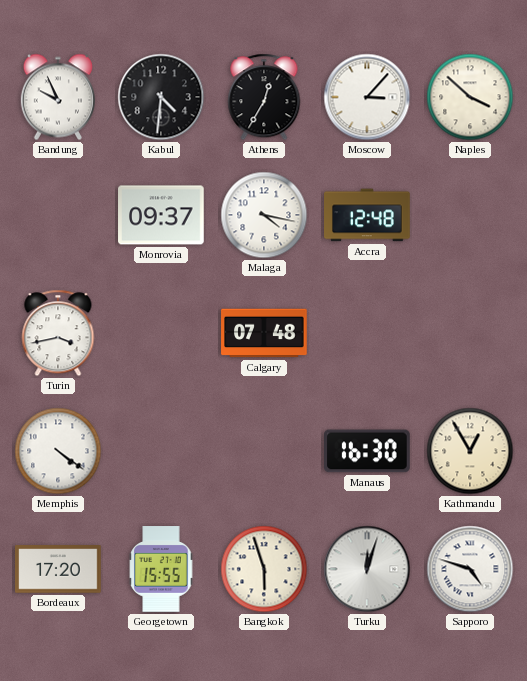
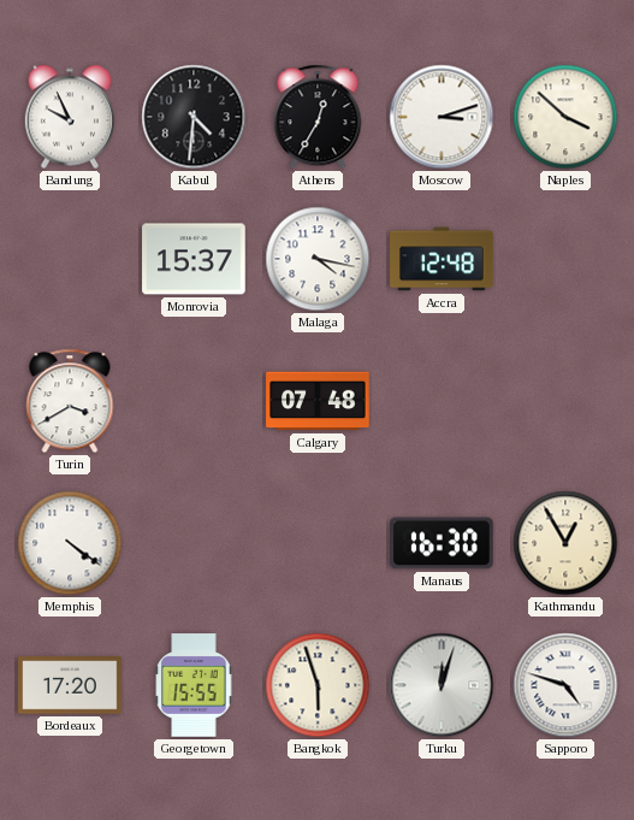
Moscow: 3:07 -> 3:12
Monrovia: 09:37 -> 15:37
Turin: 3:43 -> 3:40
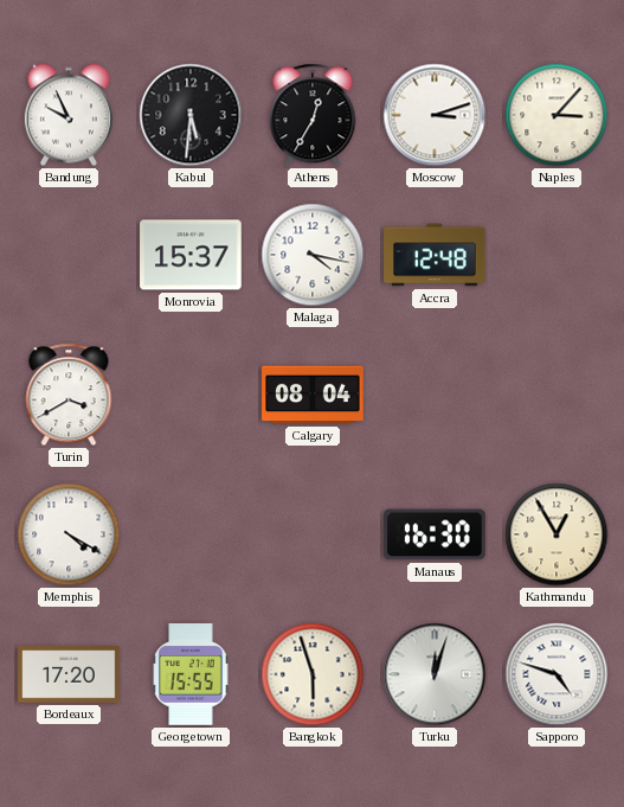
Kabul: 4:31 -> 5:31
Naples: 3:52 -> 3:07
Calgary: 07:48 -> 08:04
Memphis: 4:21 -> 4:20
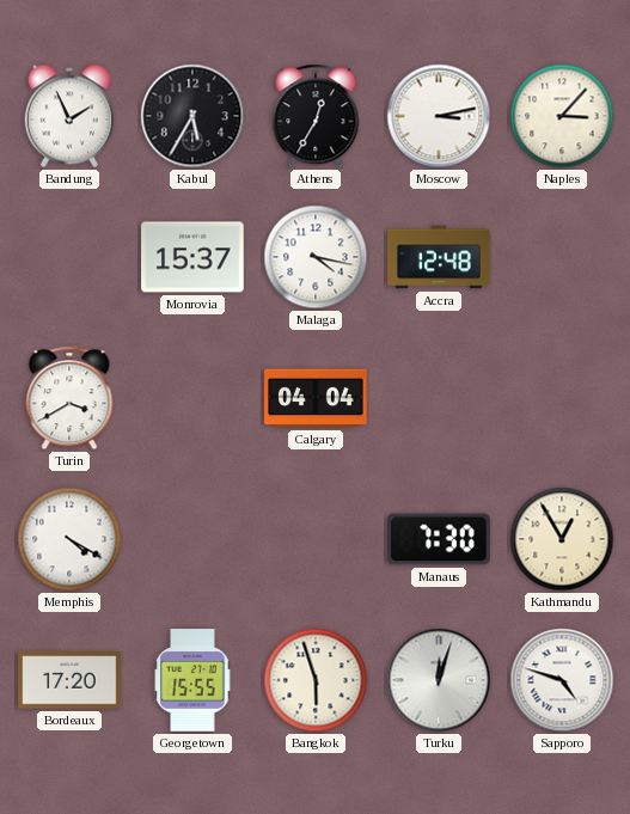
Bandung: 9:56 -> 1:56
Kabul: 5:31 -> 5:35
Moscow: 3:12 -> 3:13
Calgary: 08:04 -> 04:04
Manaus: 16:30 -> 7:30
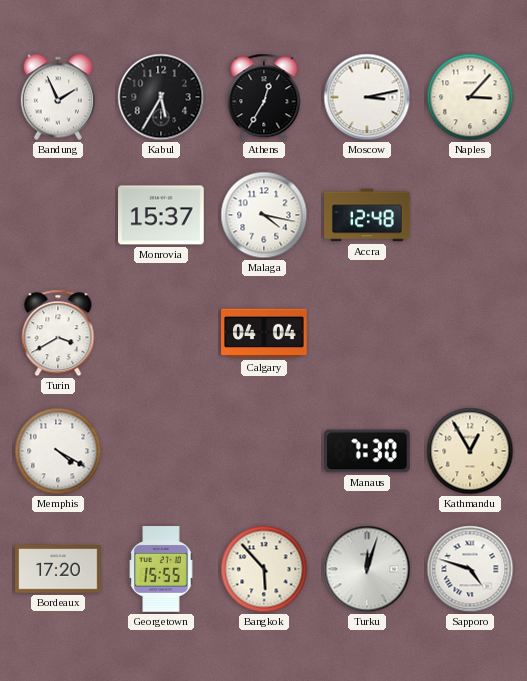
Bangkok: 5:57 -> 5:53
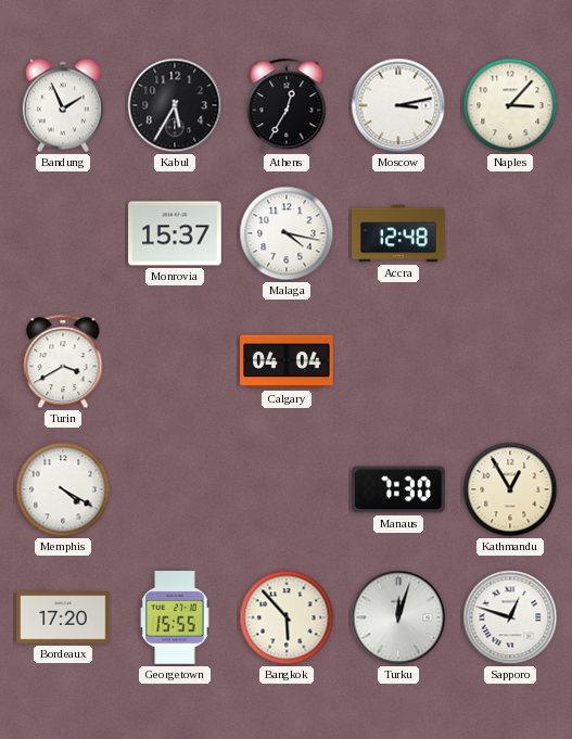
Sapporo: 4:48 -> 12:48
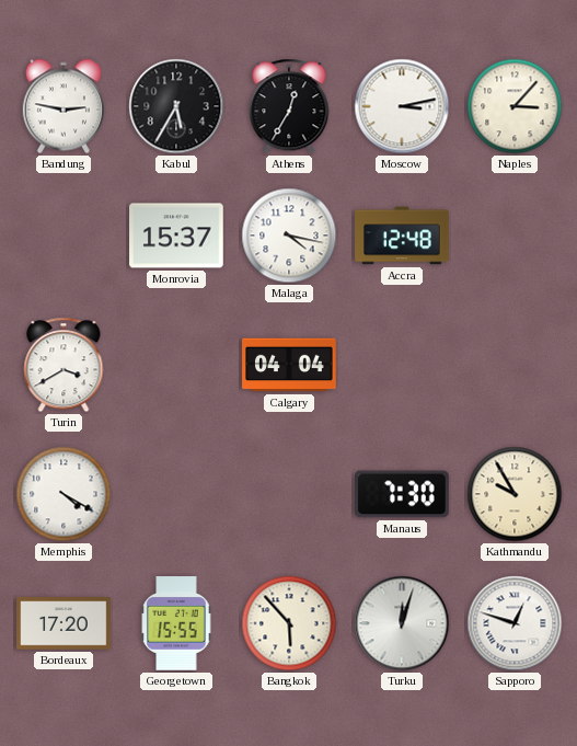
Bandung: 1:56 -> 2:47
Kathmandu: 12:55 -> 9:55
